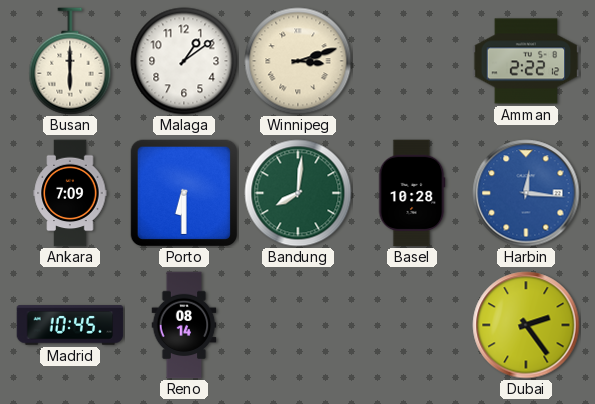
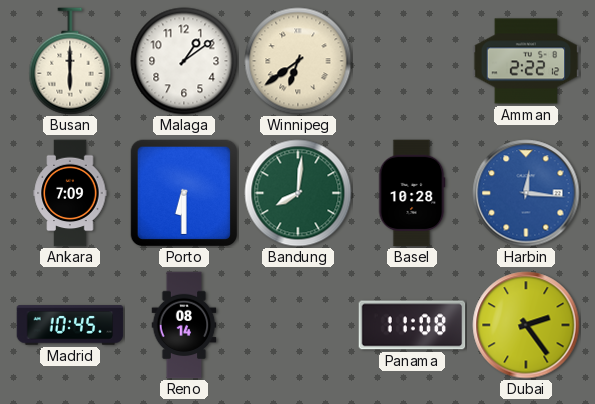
Winnipeg: 3:12 -> 6:39
Panama: none -> 11:08
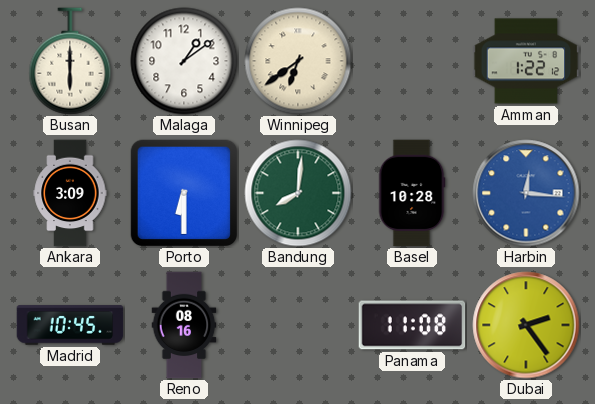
Amman: 2:22 -> 1:22
Ankara: 7:09 -> 3:09
Reno: 08:14 -> 08:16
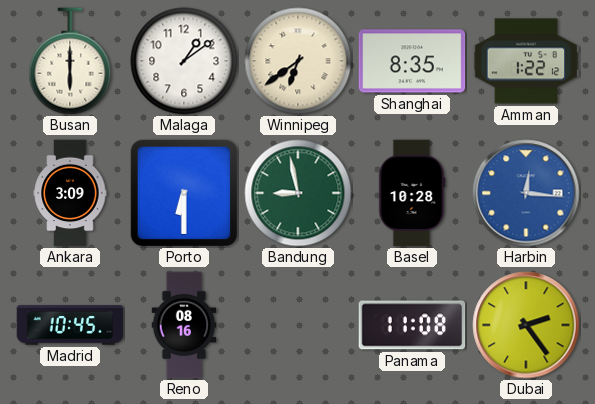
Shanghai: none -> 8:35
Bandung: 8:01 -> 8:58
